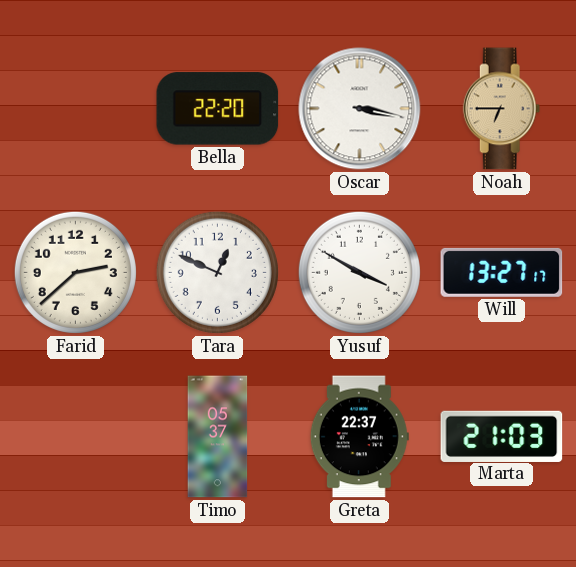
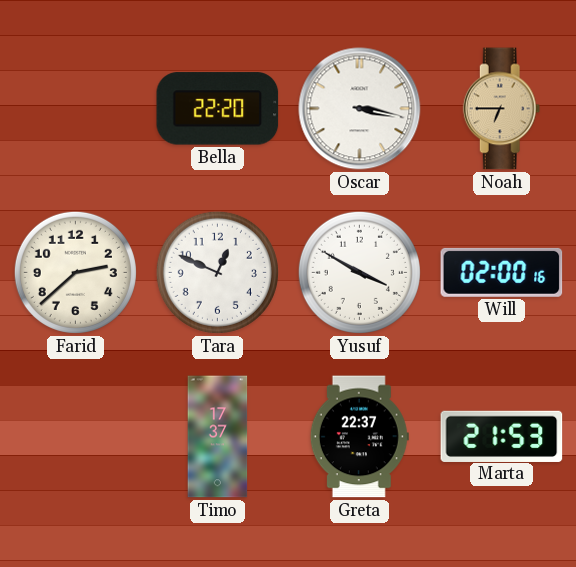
Will: 13:27 -> 02:00
Timo: 05:37 -> 17:37
Marta: 21:03 -> 21:53
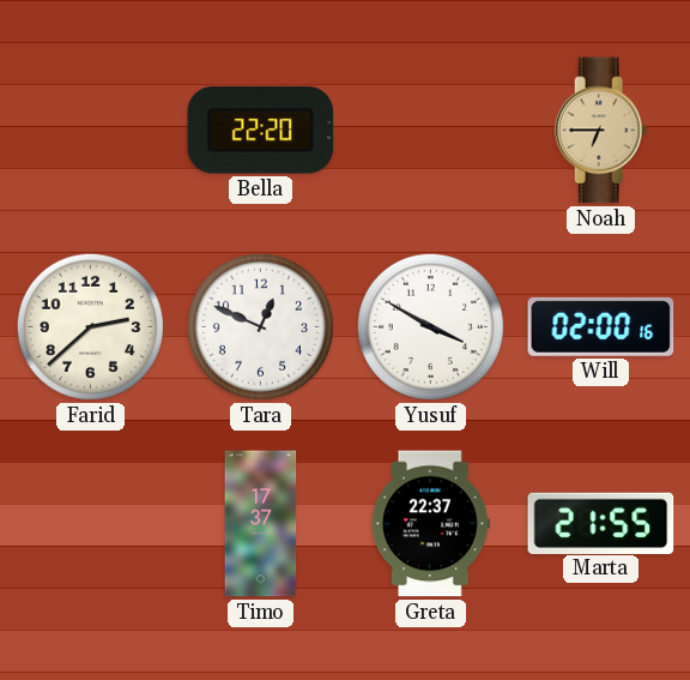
Oscar: 3:17 -> none
Marta: 21:53 -> 21:55
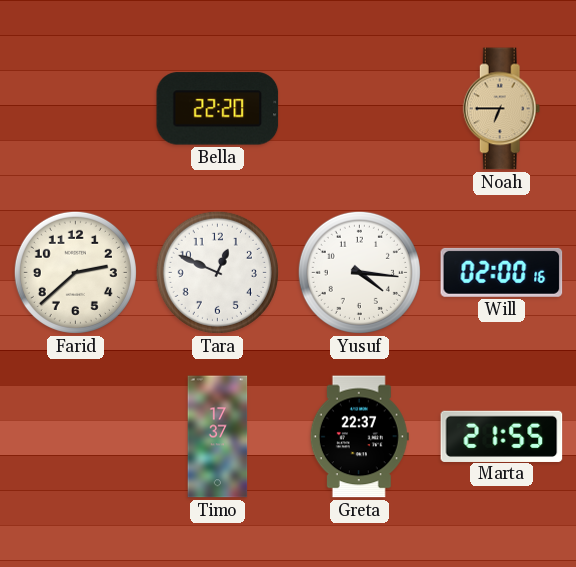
Yusuf: 3:50 -> 4:16
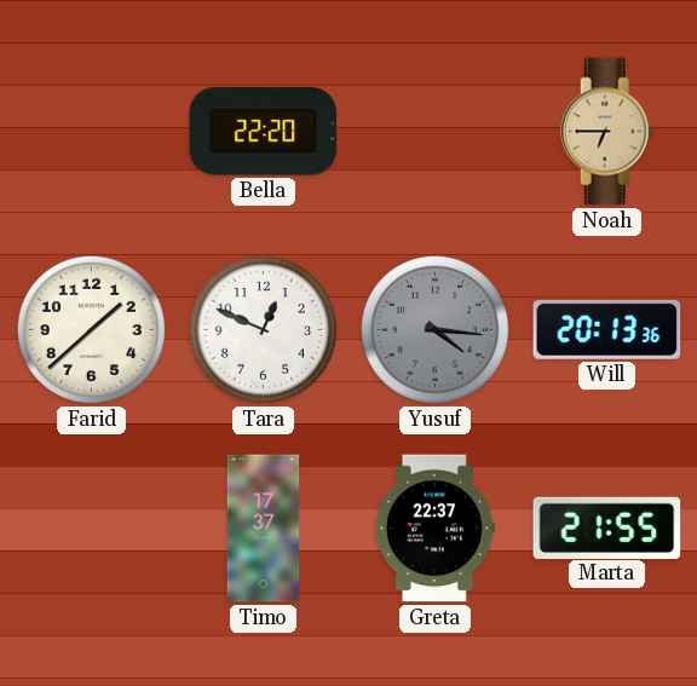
Farid: 2:38 -> 1:38
Yusuf dial: white -> grey
Will: 02:00 -> 20:13
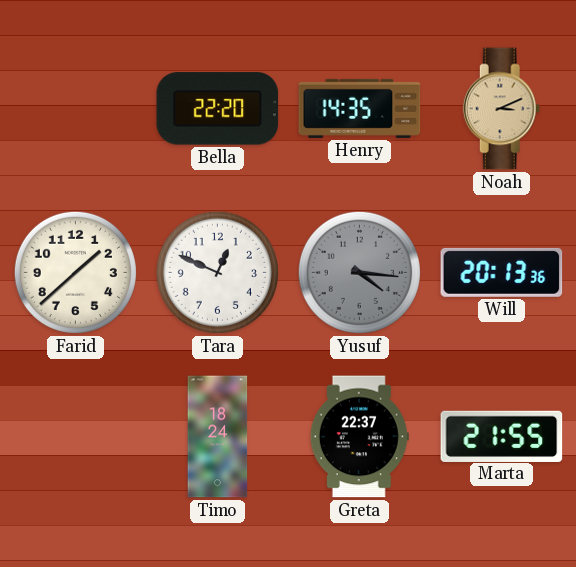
Henry: none -> 14:35
Noah: 6:45 -> 3:11
Timo: 17:37 -> 18:24
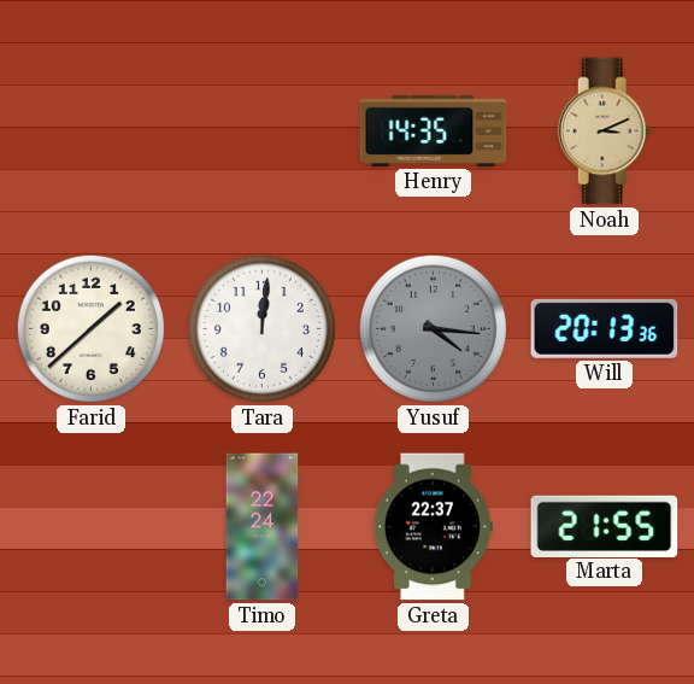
Bella: 22:20 -> none
Tara: 12:49 -> 12:01
Timo: 18:24 -> 22:24
